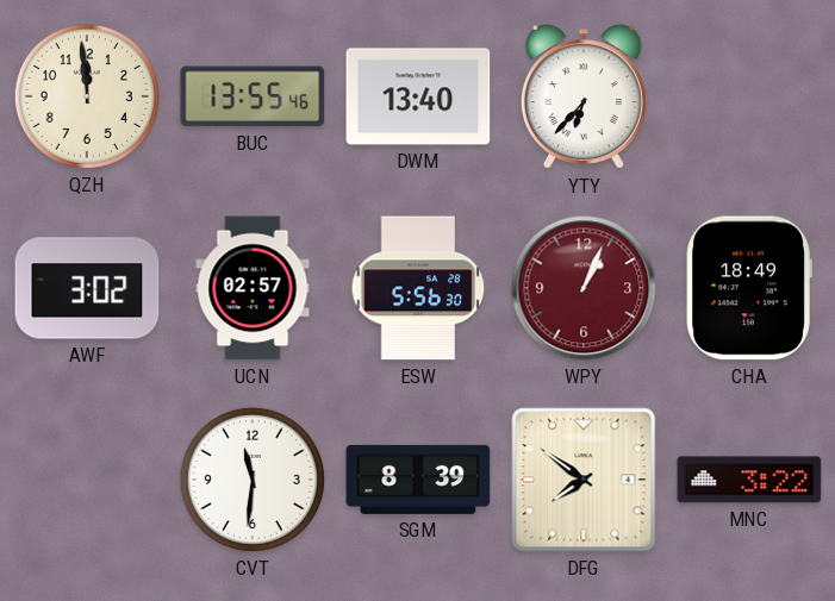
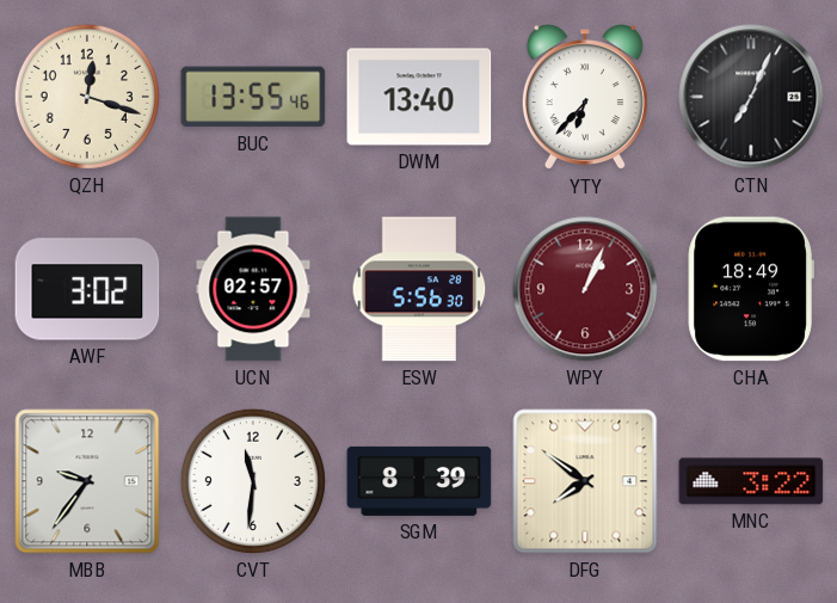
QZH: 11:59 -> 12:18
CTN: none -> 7:04
MBB: none -> 9:36
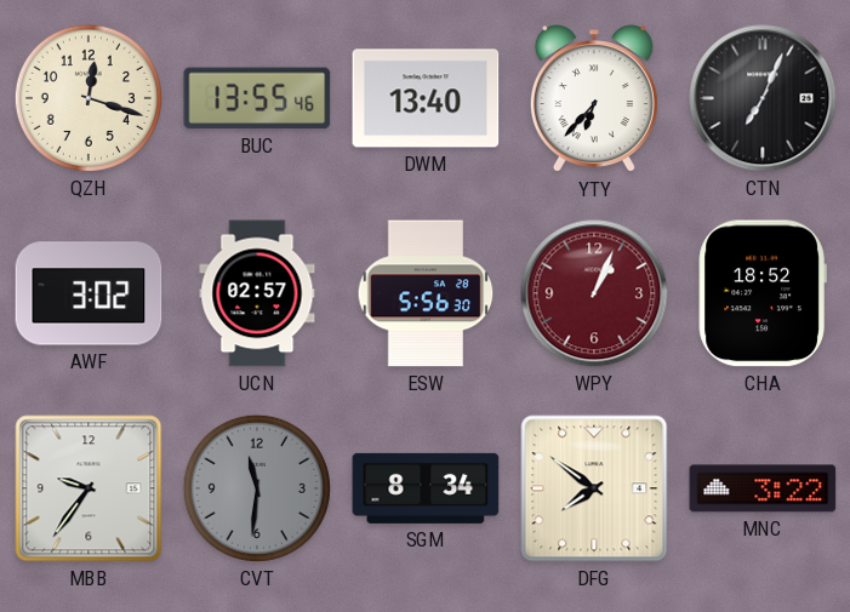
CHA: 18:49 -> 18:52
CVT dial: white -> grey
SGM: 8:39 -> 8:34
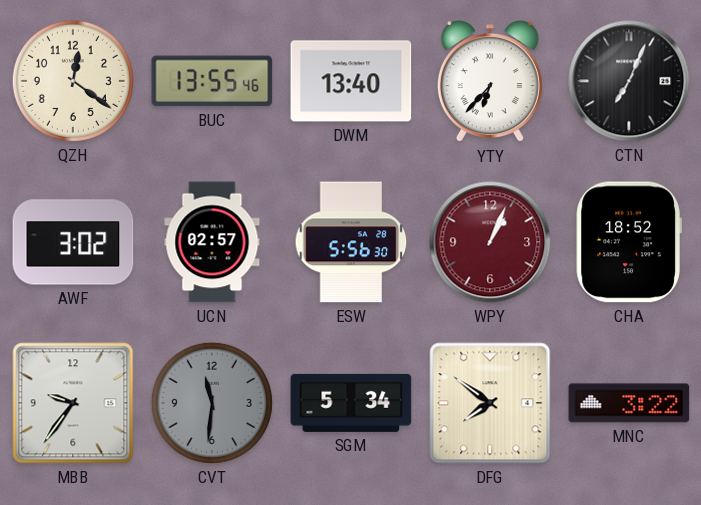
QZH: 12:18 -> 12:21
SGM: 8:34 -> 5:34
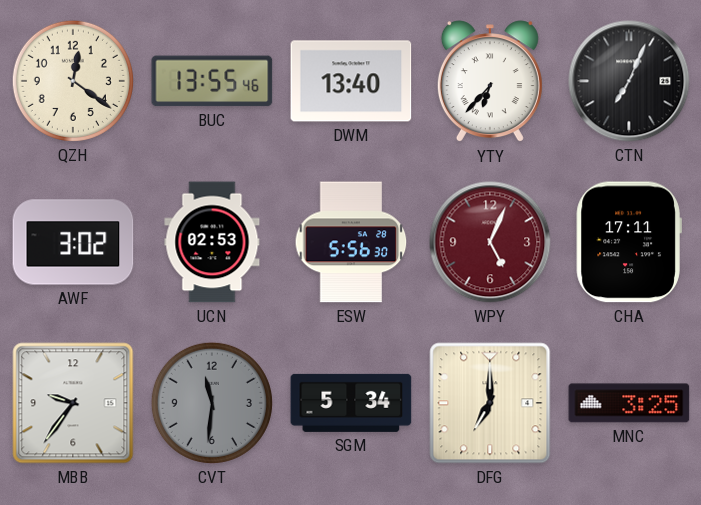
UCN: 02:57 -> 02:53
WPY: 1:04 -> 5:04
CHA: 18:52 -> 17:11
DFG: 7:51 -> 7:00
MNC: 3:22 -> 3:25
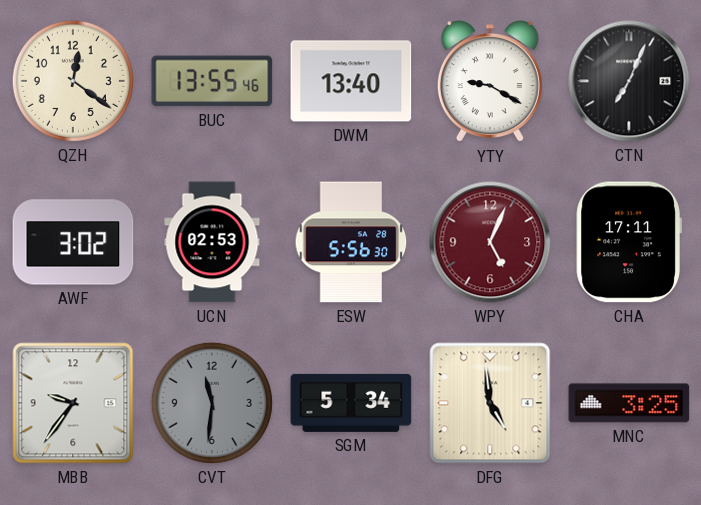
YTY: 6:37 -> 9:20
DFG: 7:00 -> 4:59
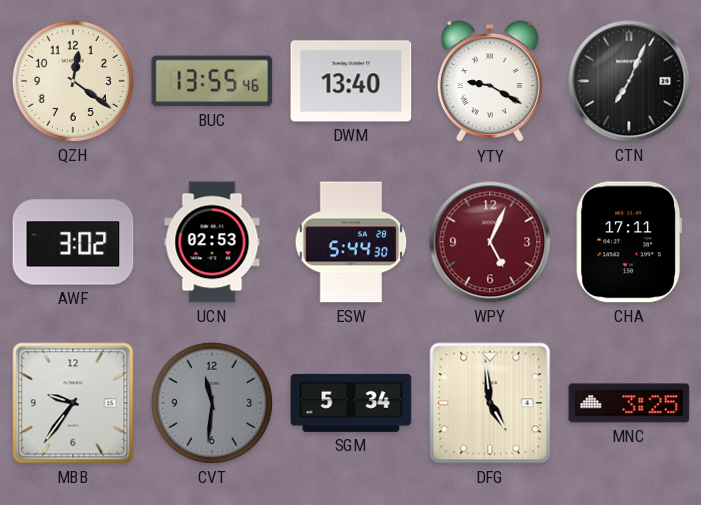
ESW: 5:56 -> 5:44
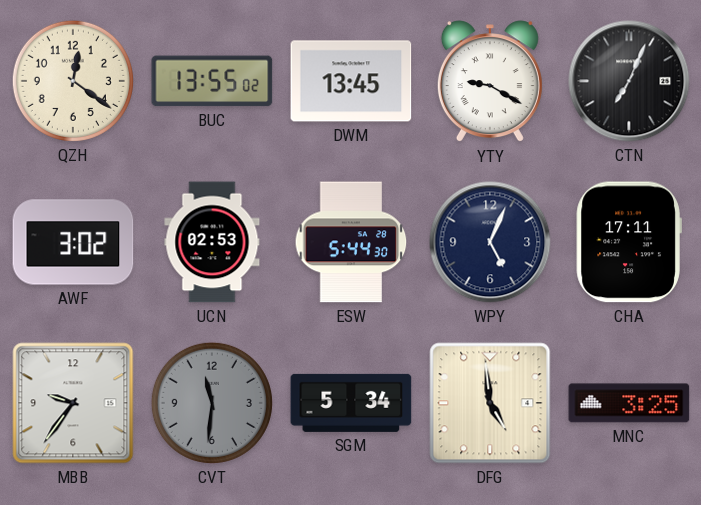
BUC: 13:55:46 -> 13:55:02
DWM: 13:40 -> 13:45
WPY dial: burgundy -> navy
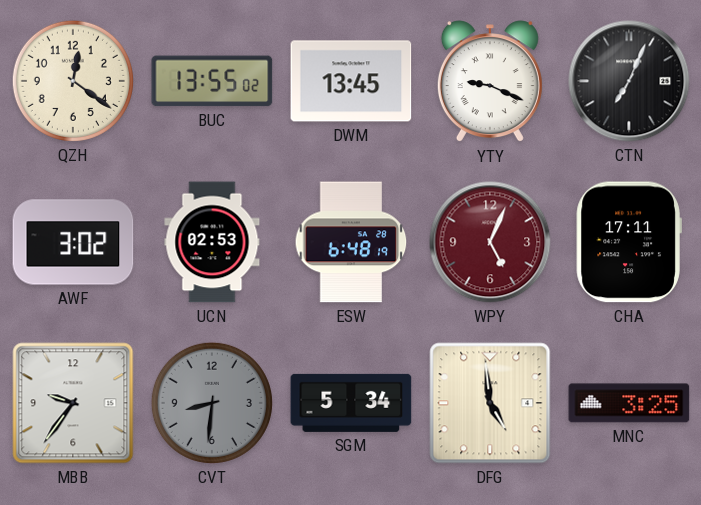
YTY: 9:20 -> 9:19
ESW: 5:44 -> 6:48
WPY dial: navy -> burgundy
CVT: 11:31 -> 8:31
